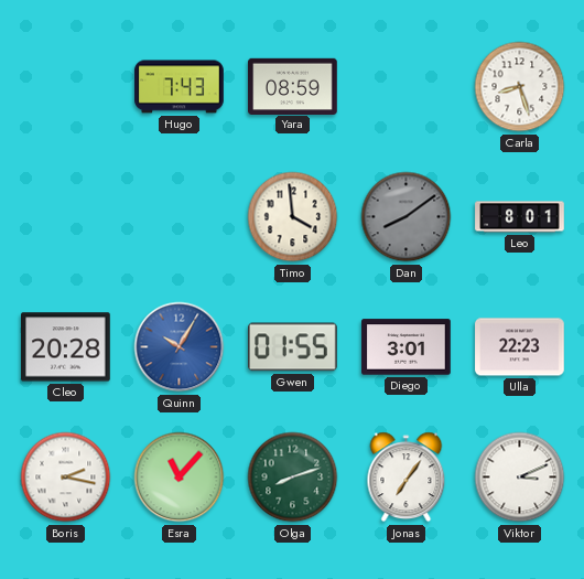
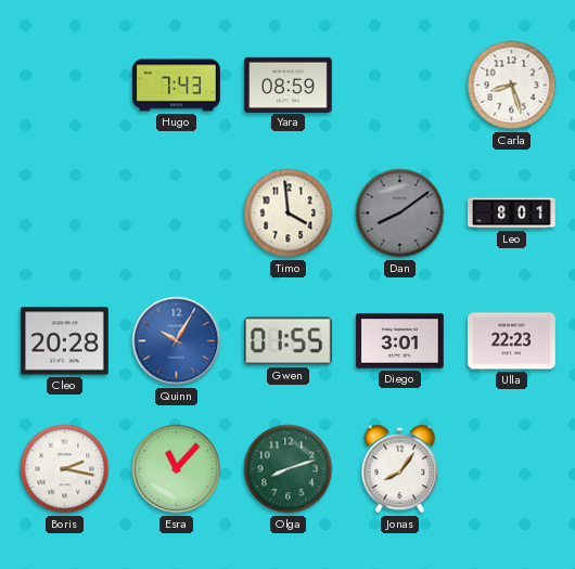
Jonas: 7:06 -> 8:06
Viktor: 3:11 -> none
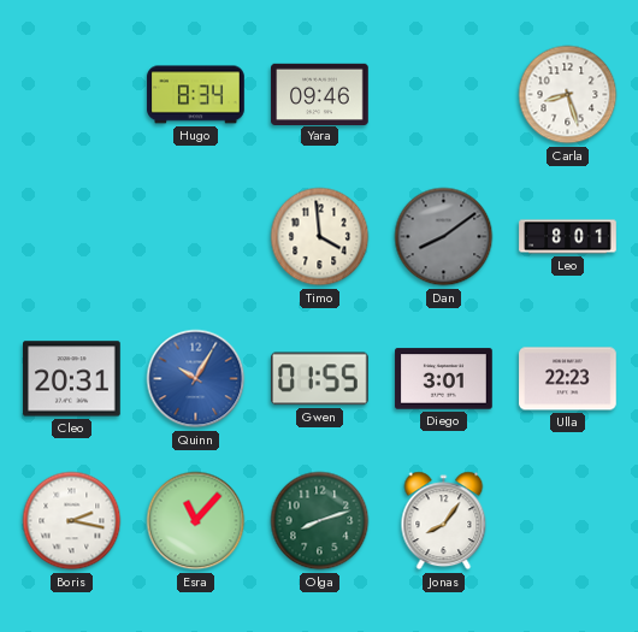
Hugo: 7:43 -> 8:34
Yara: 08:59 -> 09:46
Cleo: 20:28 -> 20:31
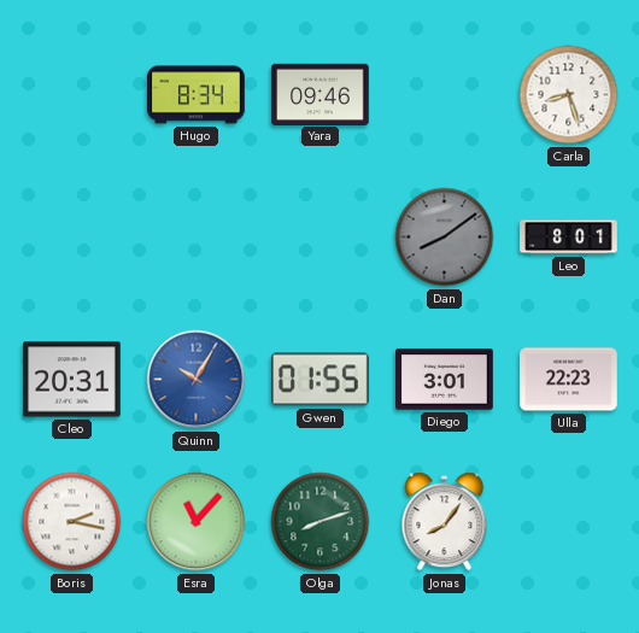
Timo: 3:59 -> none
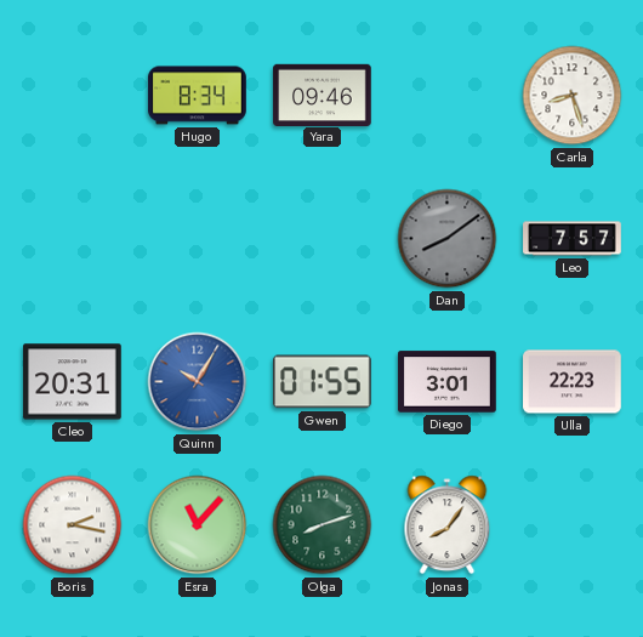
Leo: 8:01 -> 7:57
